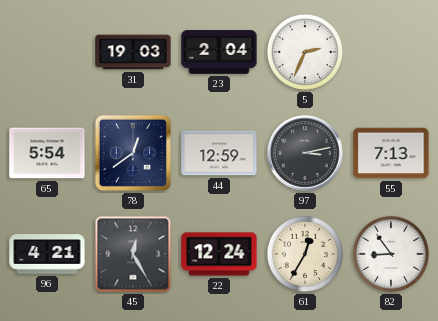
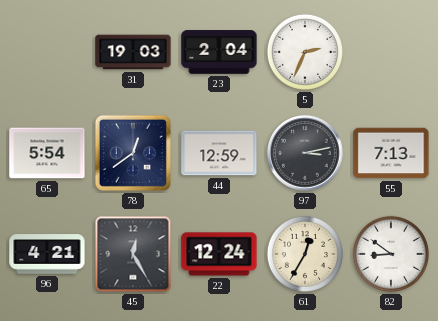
82: 8:54 -> 8:51
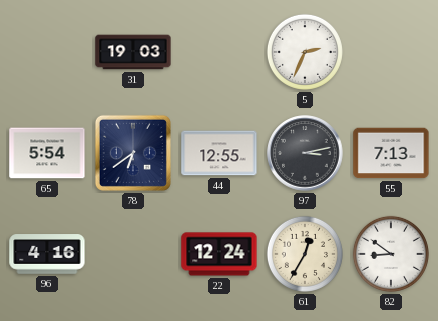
23: 2:04 -> none
78: 12:39 -> 6:39
44: 12:59 -> 12:55
96: 4:21 -> 4:16
45: 12:25 -> none
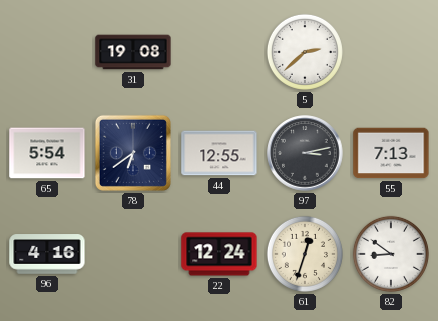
31: 19:03 -> 19:08
5: 2:34 -> 2:38
61: 12:35 -> 12:33
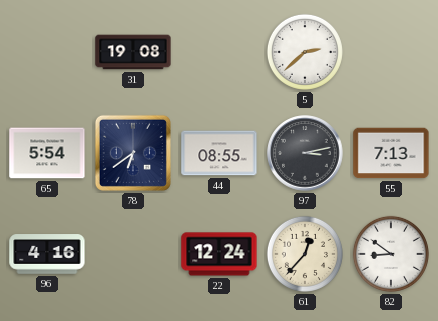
44: 12:55 -> 08:55
61: 12:33 -> 12:37
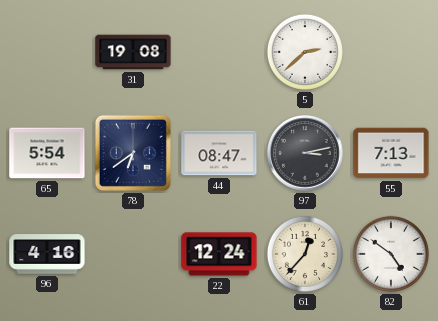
44: 08:55 -> 08:47
82: 8:51 -> 4:51
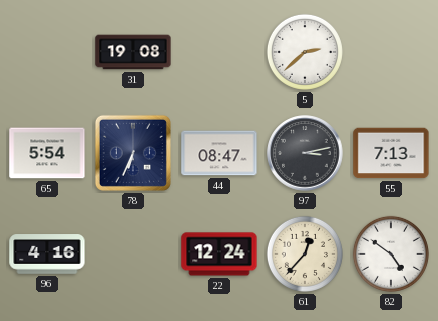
78: 6:39 -> 6:34
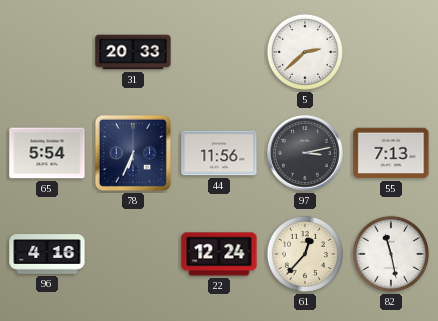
31: 19:08 -> 20:33
44: 08:47 -> 11:56
82: 4:51 -> 11:28
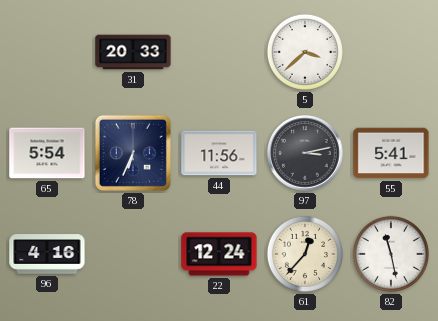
5: 2:38 -> 3:38
55: 7:13 -> 5:41
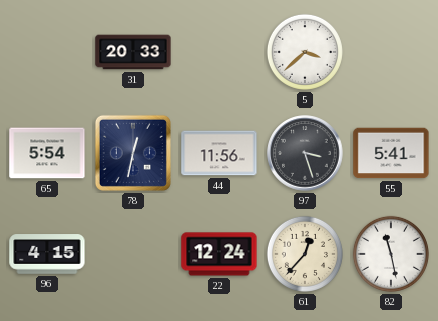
78: 6:34 -> 12:32
97: 3:13 -> 3:27
96: 4:16 -> 4:15
